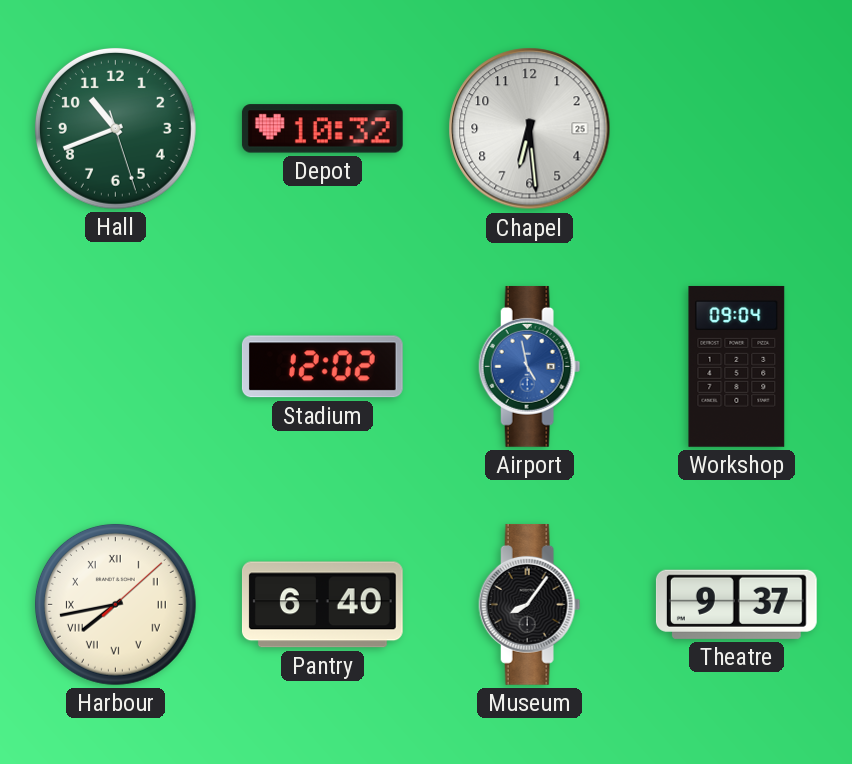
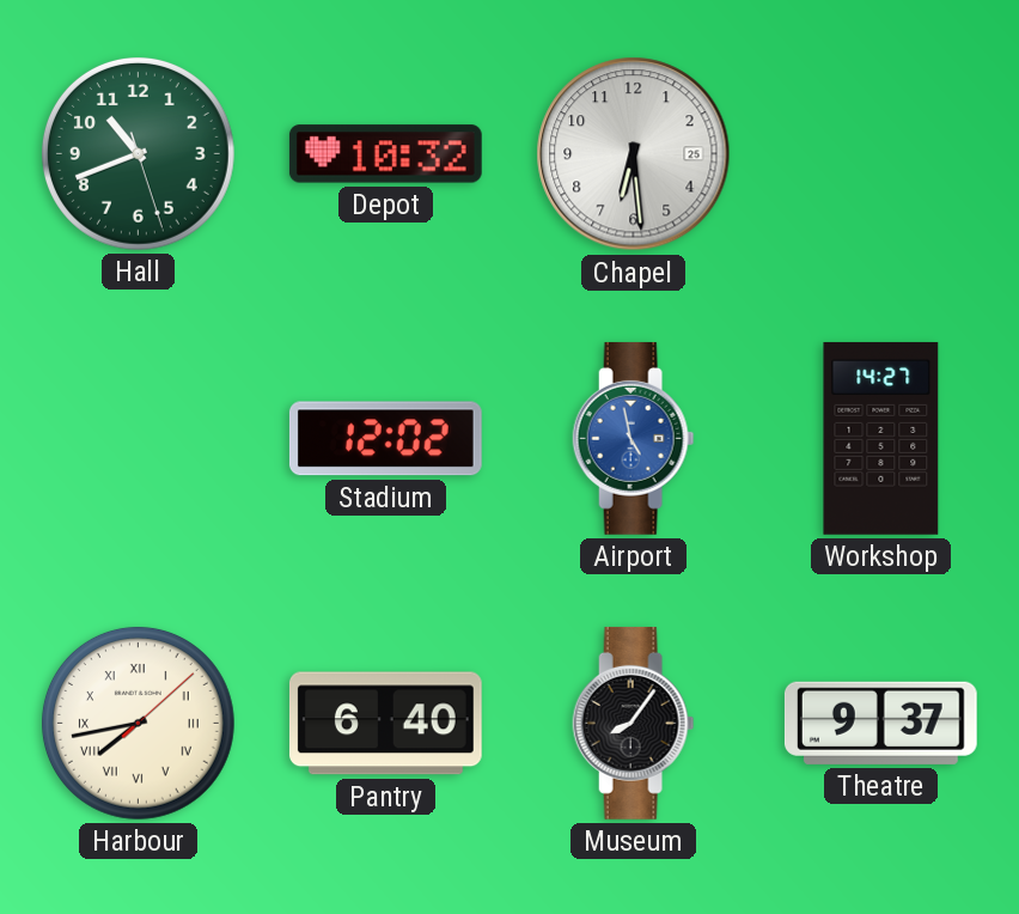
Workshop: 09:04 -> 14:27
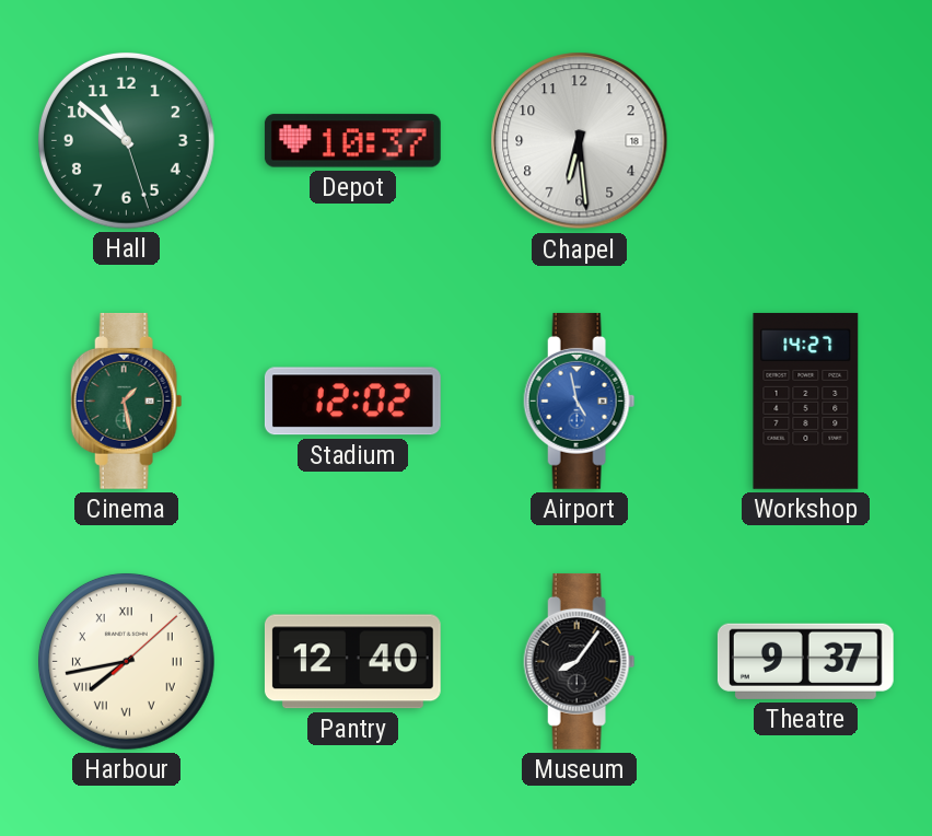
Hall: 10:41 -> 10:51
Depot: 10:32 -> 10:37
Chapel date: 25 -> 18
Cinema: none -> 1:28
Pantry: 6:40 -> 12:40
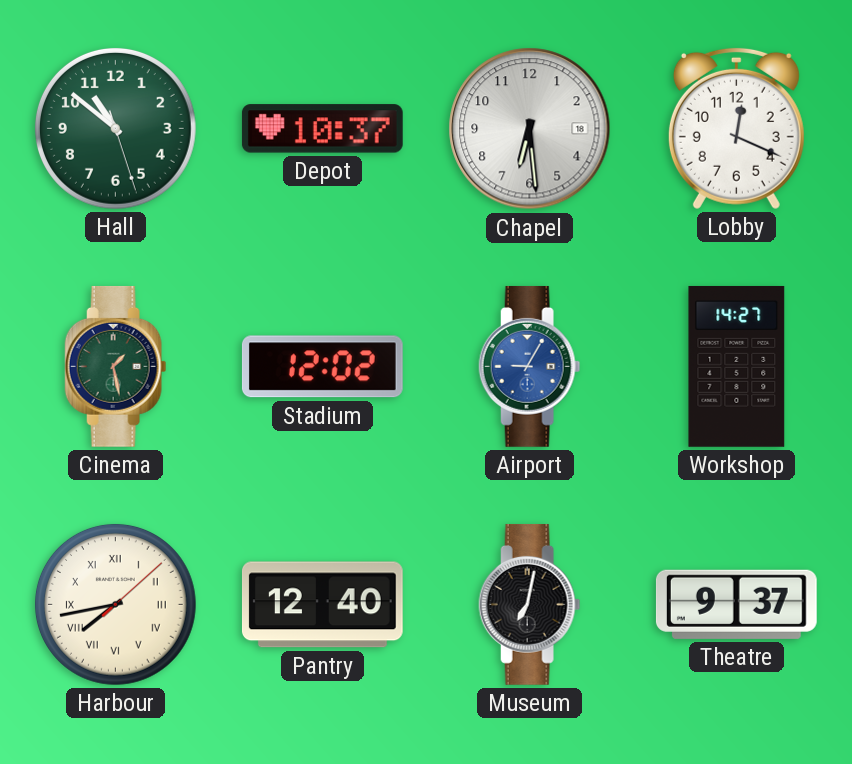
Lobby: none -> 12:19
Airport: 4:58 -> 9:05
Museum: 8:06 -> 7:02
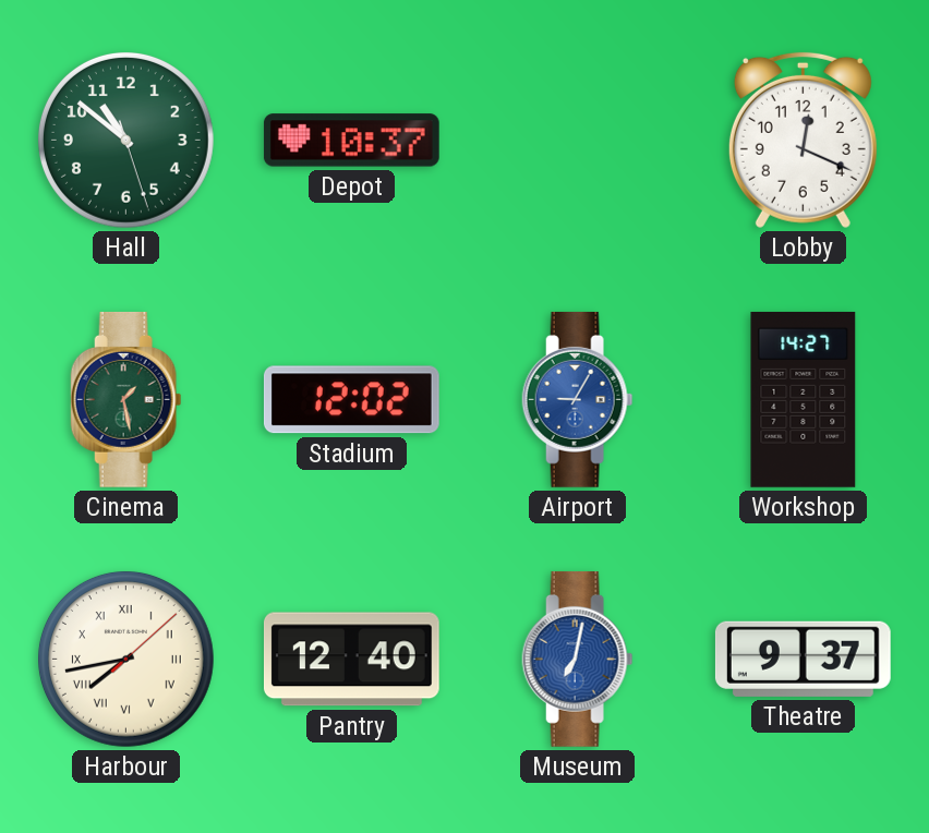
Chapel: 6:29 -> none
Museum dial: black -> blue
